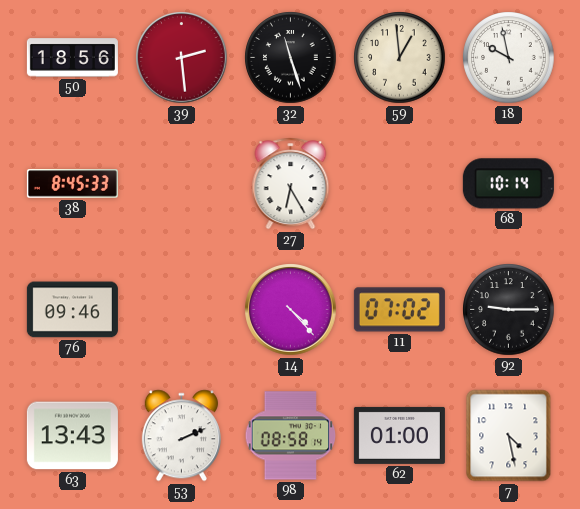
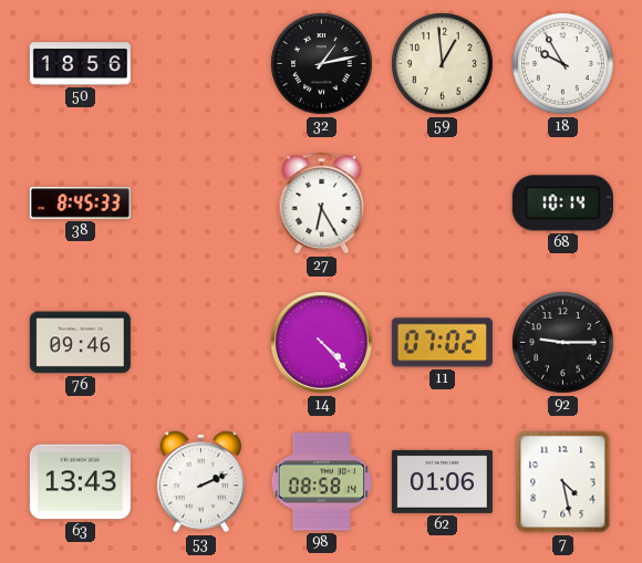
39: 2:29 -> none
32: 11:27 -> 1:13
18: 9:58 -> 9:55
62: 01:00 -> 01:06
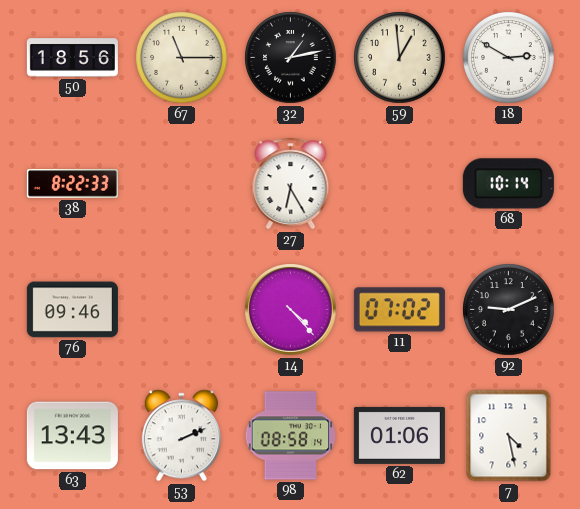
67: none -> 11:15
18: 9:55 -> 2:50
38: 8:45 -> 8:22
92: 9:15 -> 9:11
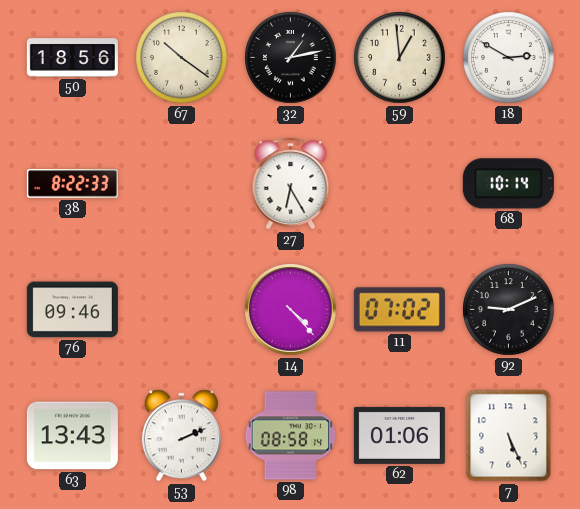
67: 11:15 -> 10:21
7: 4:28 -> 5:26
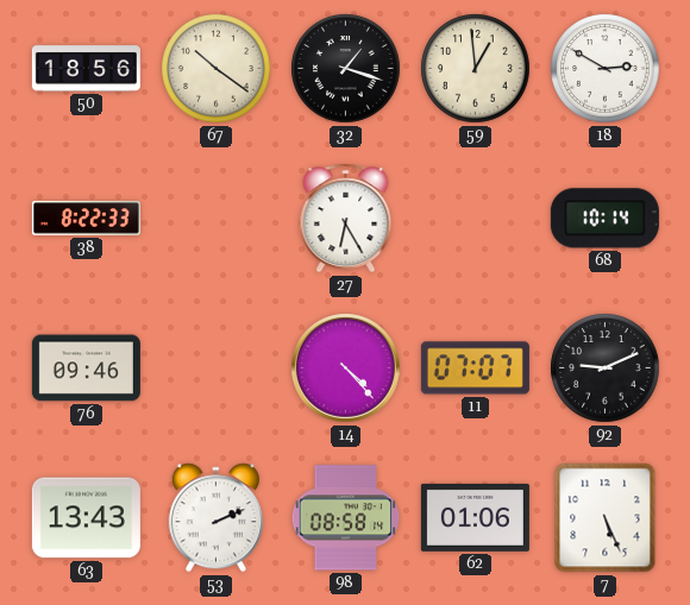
32: 1:13 -> 1:18
11: 07:02 -> 07:07
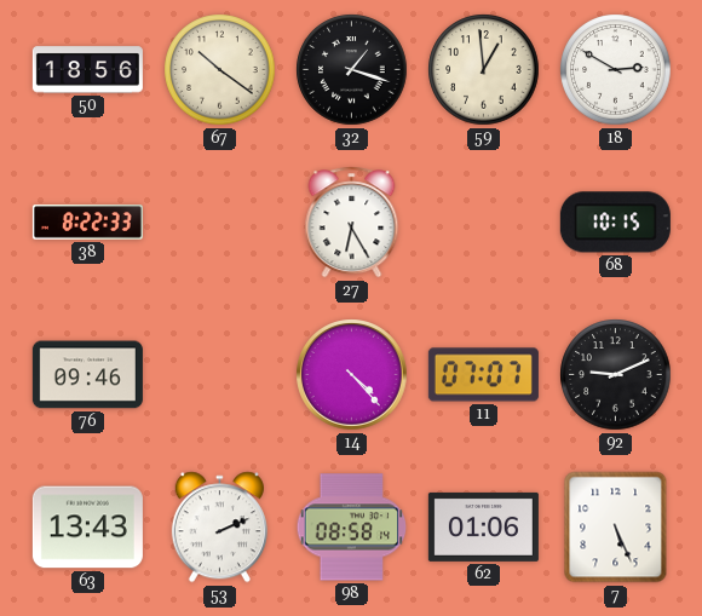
68: 10:14 -> 10:15
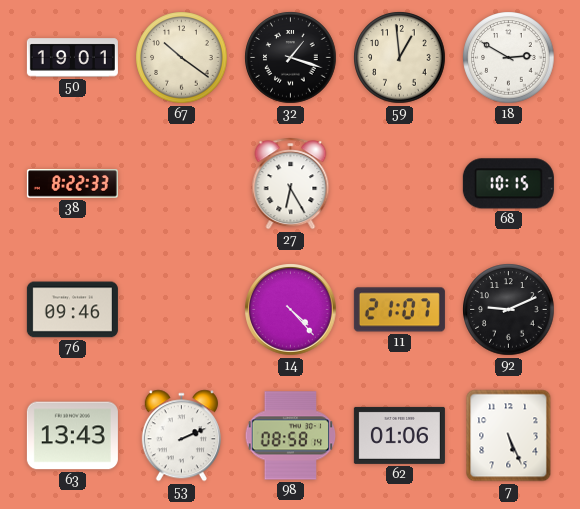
50: 18:56 -> 19:01
11: 07:07 -> 21:07
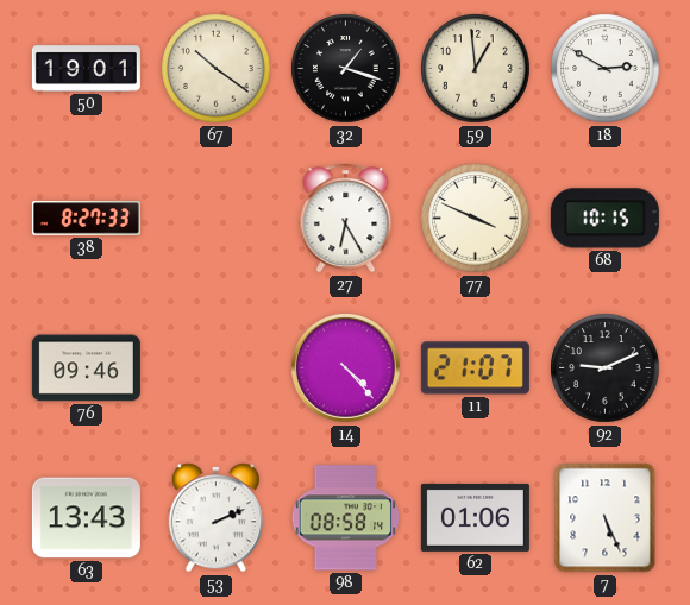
38: 8:22 -> 8:27
77: none -> 3:49
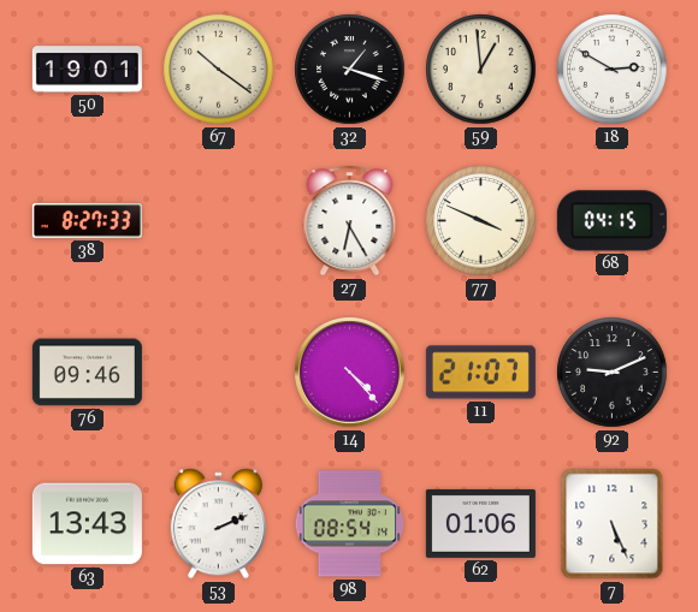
68: 10:15 -> 04:15
98: 08:58 -> 08:54
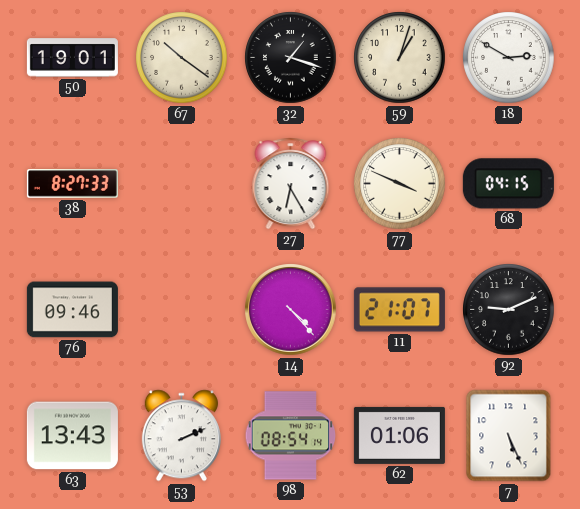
59: 12:59 -> 1:03
